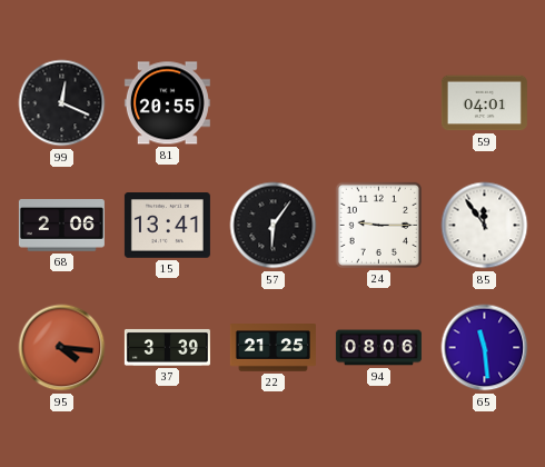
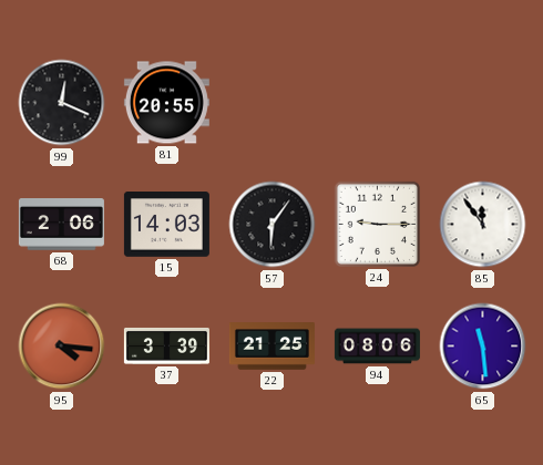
59: 04:01 -> none
15: 13:41 -> 14:03
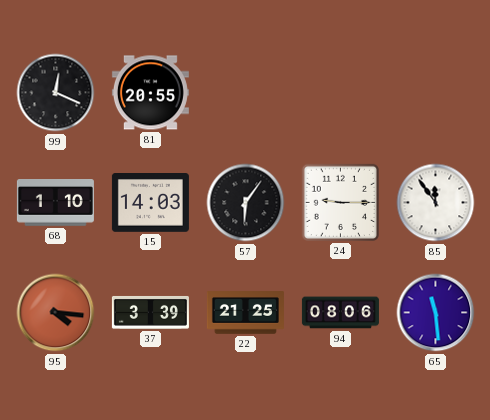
68: 2:06 -> 1:10
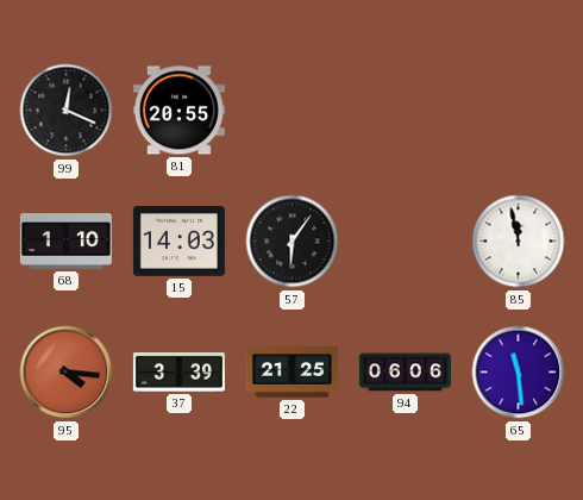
24: 9:15 -> none
85: 11:54 -> 11:58
94: 08:06 -> 06:06
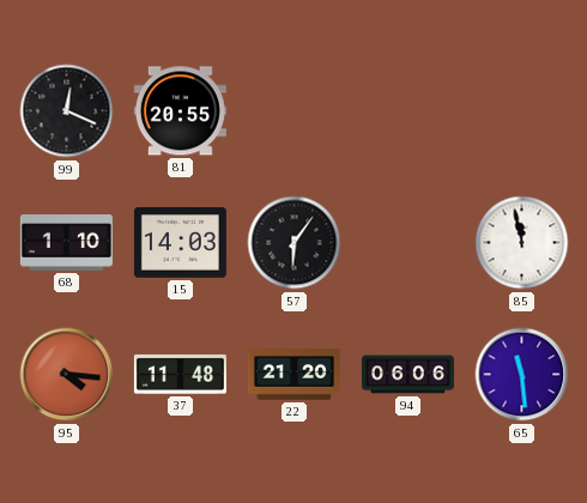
37: 3:39 -> 11:48
22: 21:25 -> 21:20
